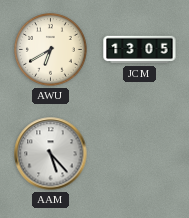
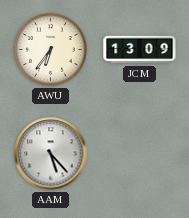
AWU: 6:40 -> 6:36
JCM: 13:05 -> 13:09
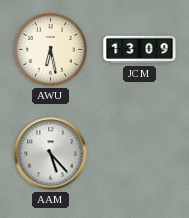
AWU: 6:36 -> 6:28
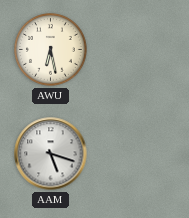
JCM: 13:09 -> none
AAM: 5:23 -> 5:18
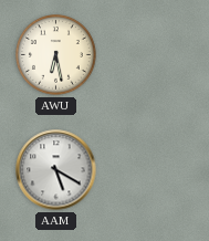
AAM: 5:18 -> 5:20
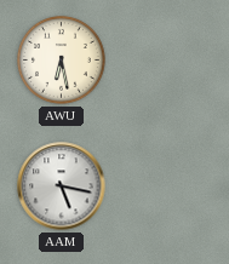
AAM: 5:20 -> 5:17
